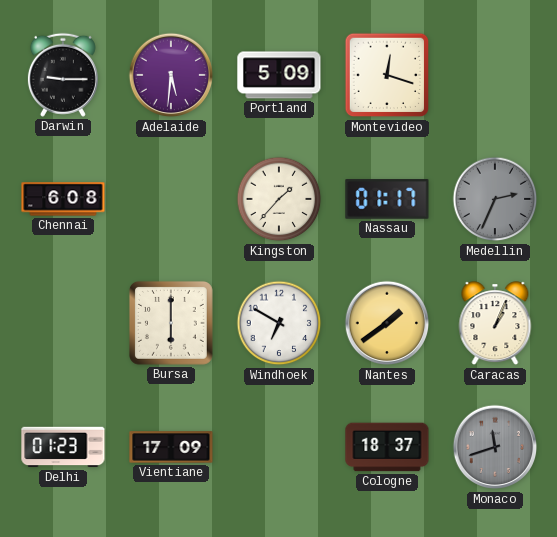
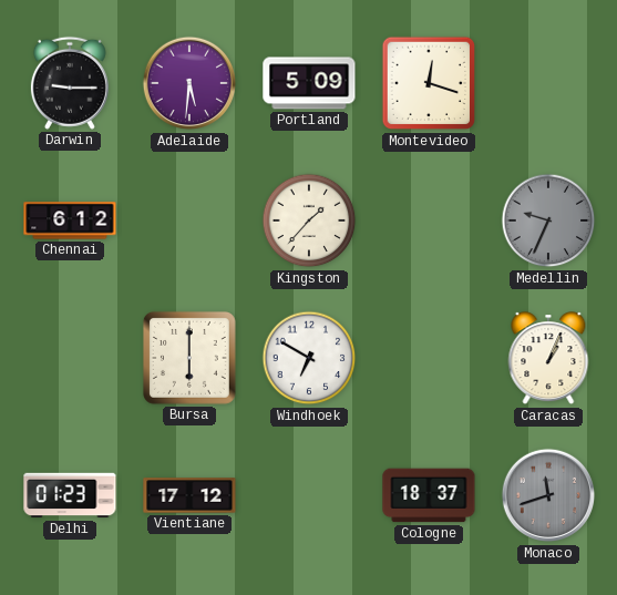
Chennai: 6:08 -> 6:12
Nassau: 01:17 -> none
Medellin: 2:34 -> 9:34
Nantes: 1:39 -> none
Vientiane: 17:09 -> 17:12
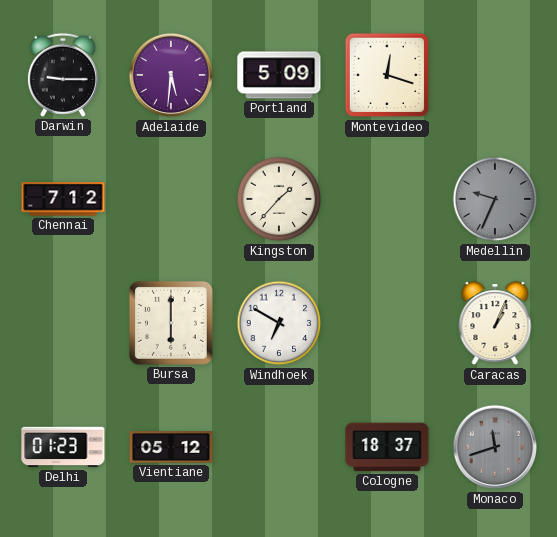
Chennai: 6:12 -> 7:12
Vientiane: 17:12 -> 05:12
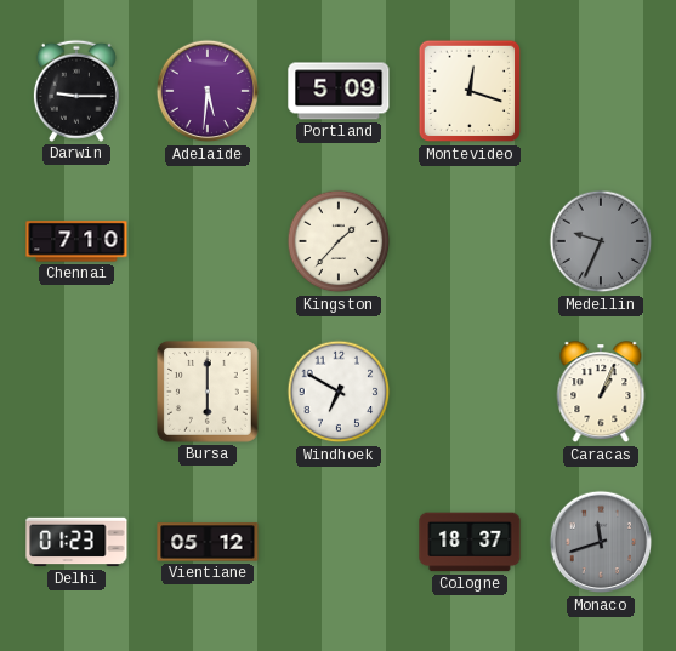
Chennai: 7:12 -> 7:10
